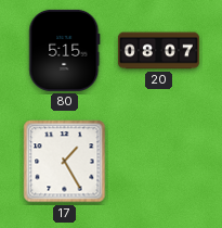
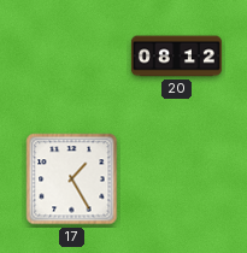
80: 5:15 -> none
20: 08:07 -> 08:12
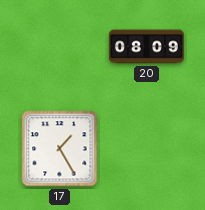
20: 08:12 -> 08:09
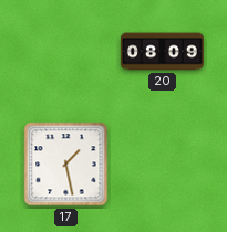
17: 1:25 -> 1:28
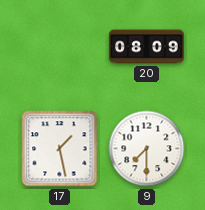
9: none -> 7:30
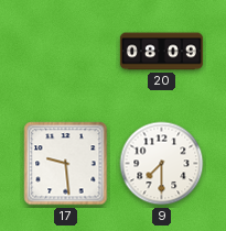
17: 1:28 -> 9:29
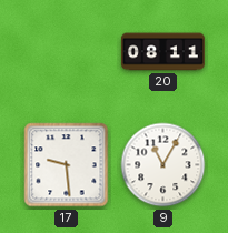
20: 08:09 -> 08:11
9: 7:30 -> 11:05
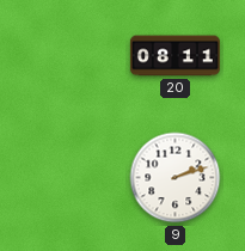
17: 9:29 -> none
9: 11:05 -> 2:12
